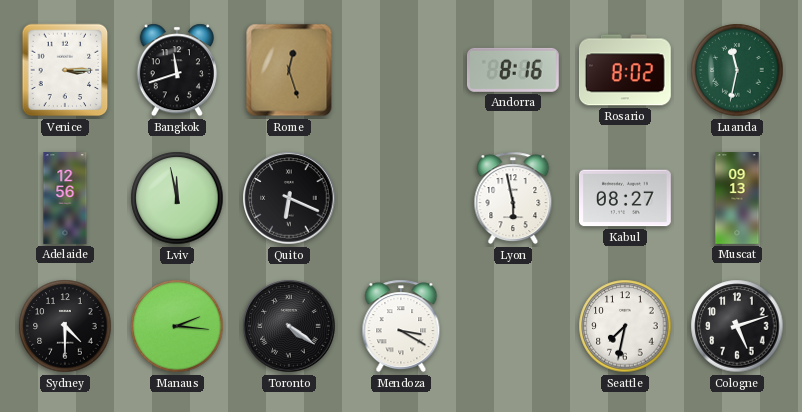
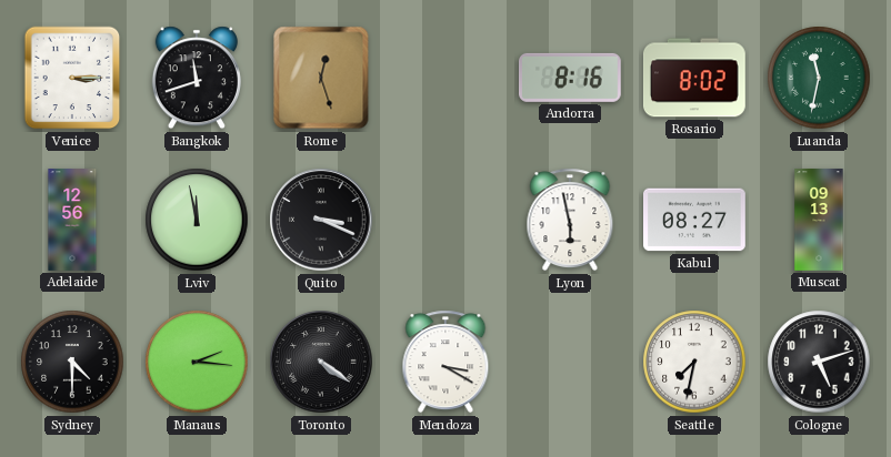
Quito: 6:19 -> 3:19
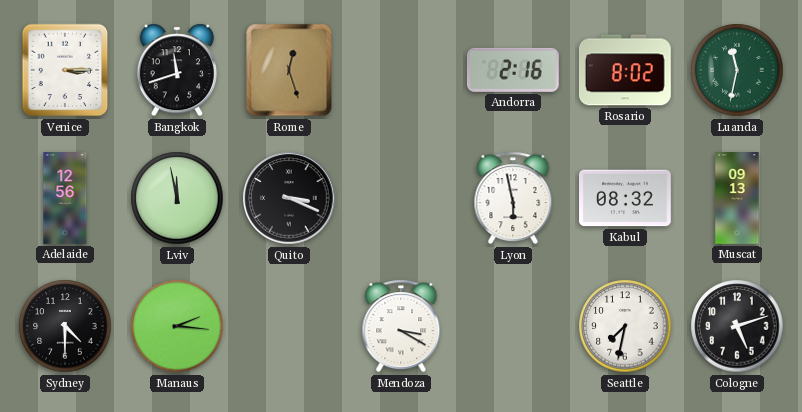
Andorra: 8:16 -> 2:16
Kabul: 08:27 -> 08:32
Toronto: 4:21 -> none
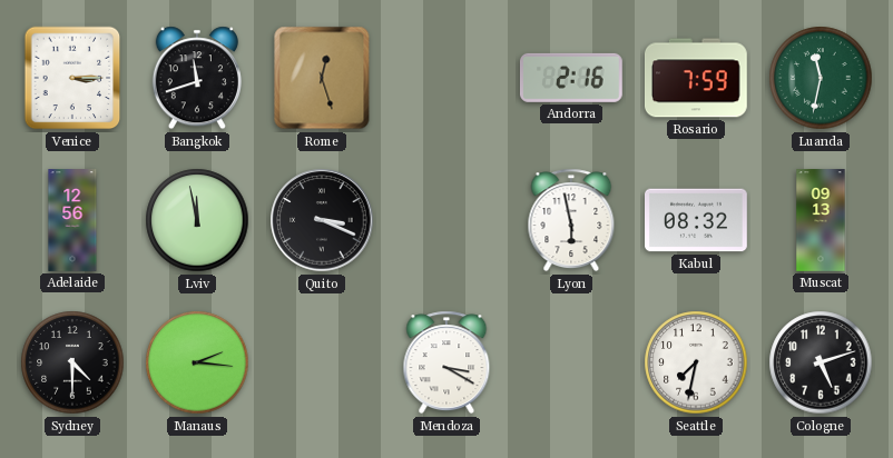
Rosario: 8:02 -> 7:59
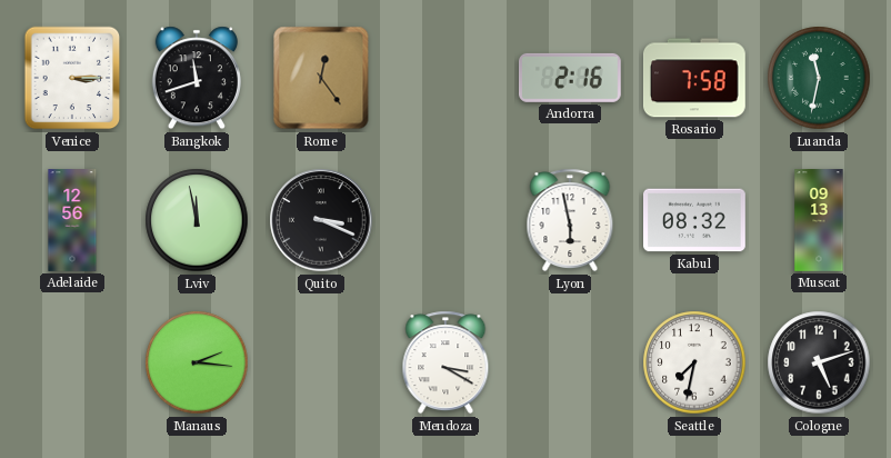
Rome: 12:27 -> 12:24
Rosario: 7:59 -> 7:58
Sydney: 4:30 -> none
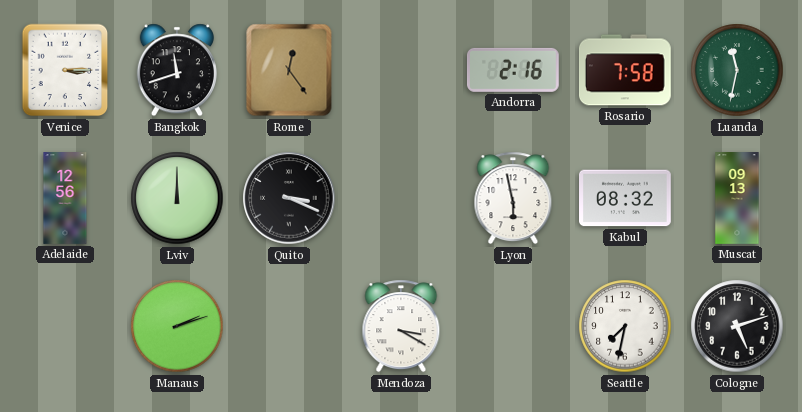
Lviv: 11:58 -> 12:00
Manaus: 2:16 -> 2:12
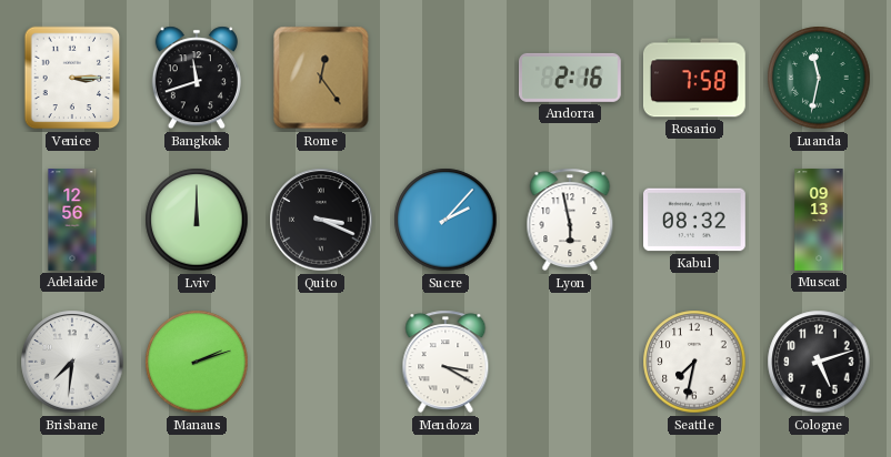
Sucre: none -> 2:07
Brisbane: none -> 7:31
